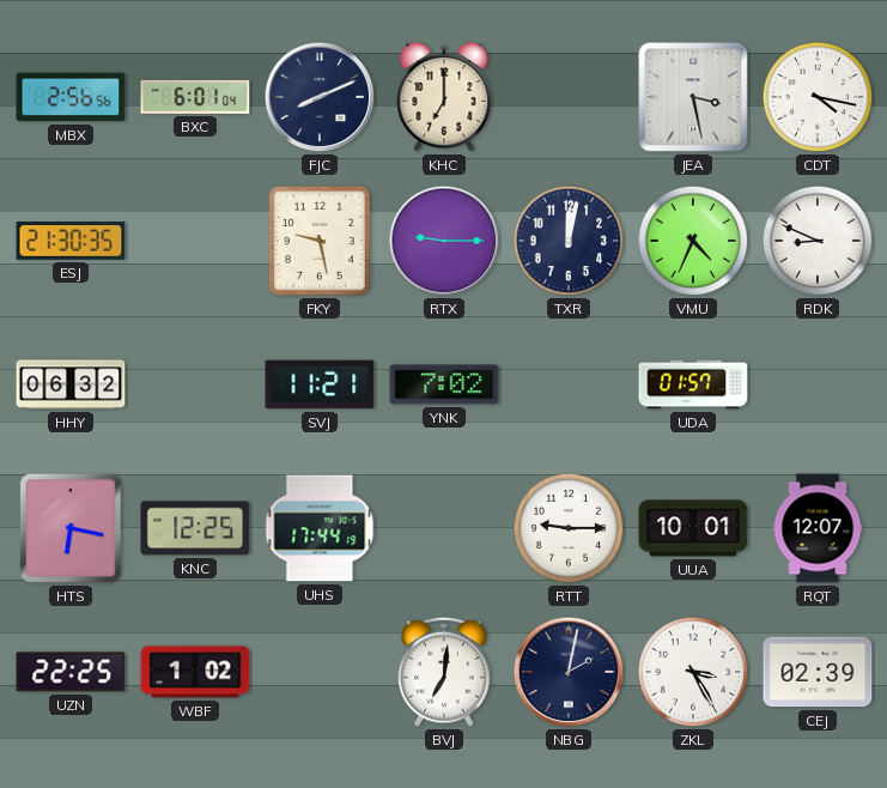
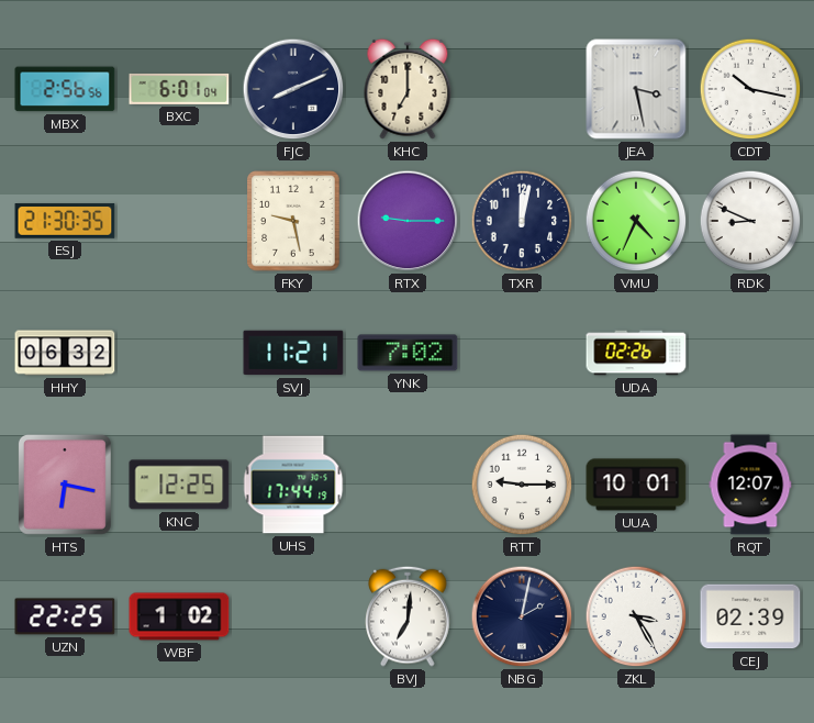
CDT: 4:17 -> 10:17
UDA: 01:57 -> 02:26
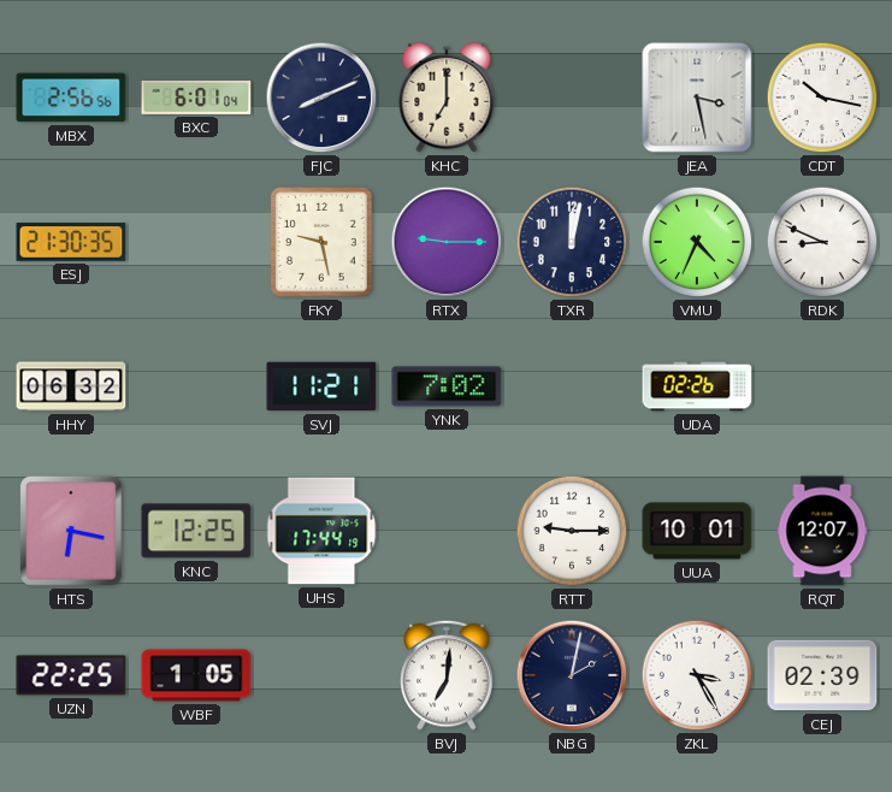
WBF: 1:02 -> 1:05
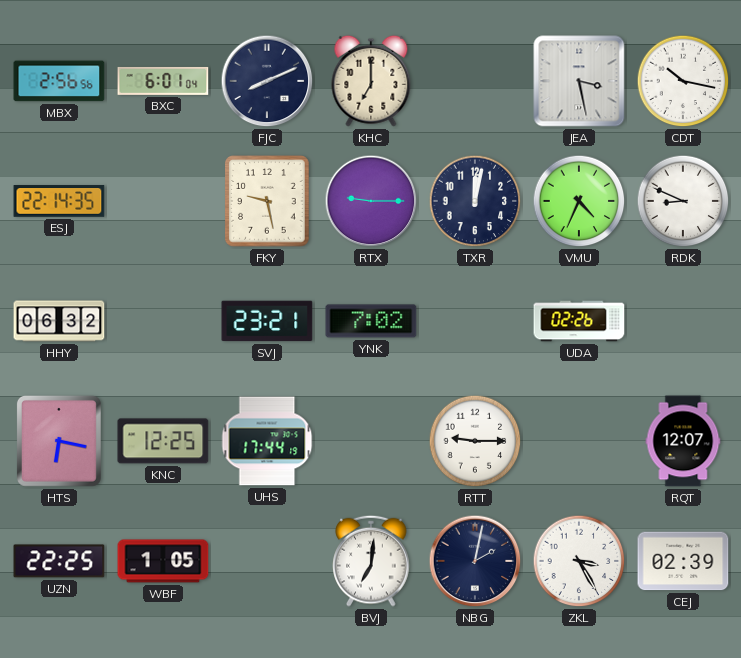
ESJ: 21:30 -> 22:14
SVJ: 11:21 -> 23:21
UUA: 10:01 -> none
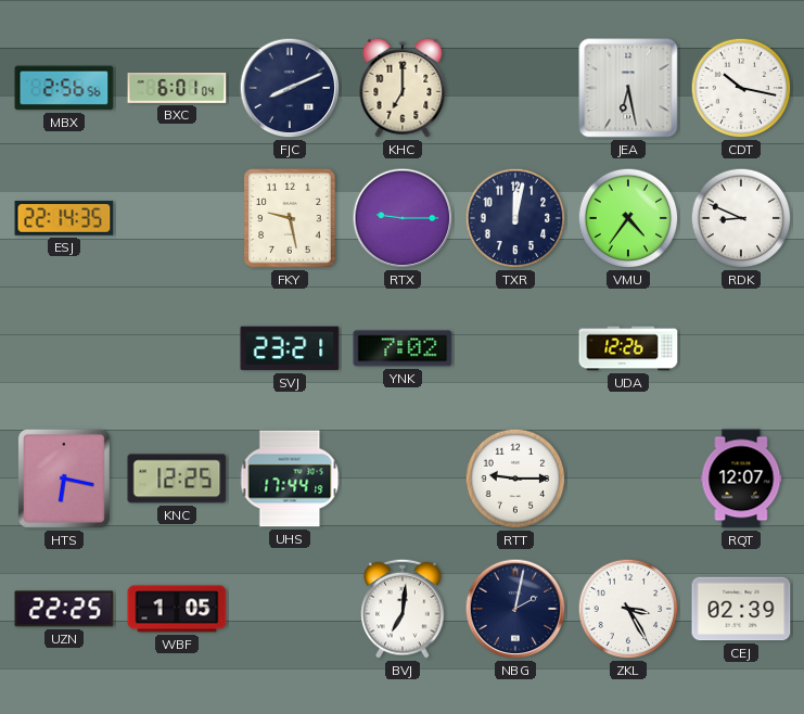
JEA: 3:28 -> 6:28
VMU: 4:34 -> 4:36
HHY: 06:32 -> none
UDA: 02:26 -> 12:26
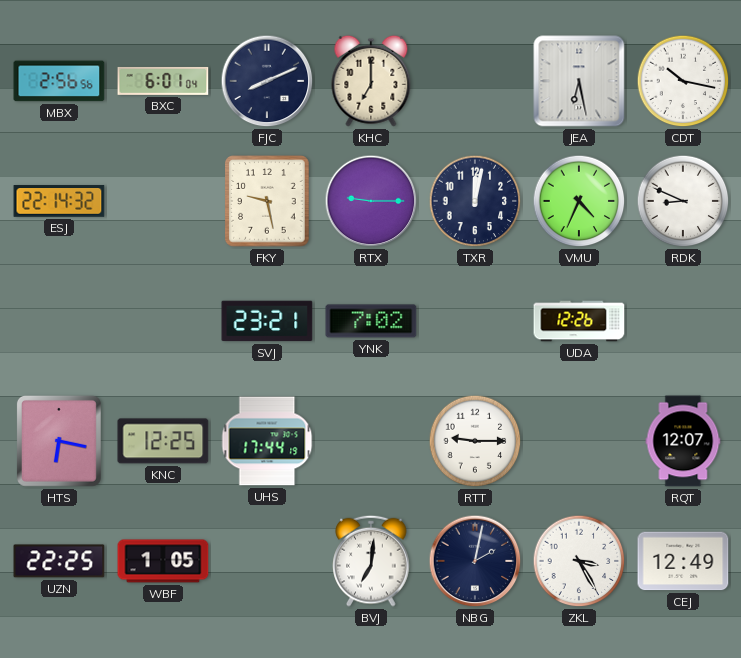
ESJ: 22:14:35 -> 22:14:32
VMU: 4:36 -> 4:34
CEJ: 02:39 -> 12:49
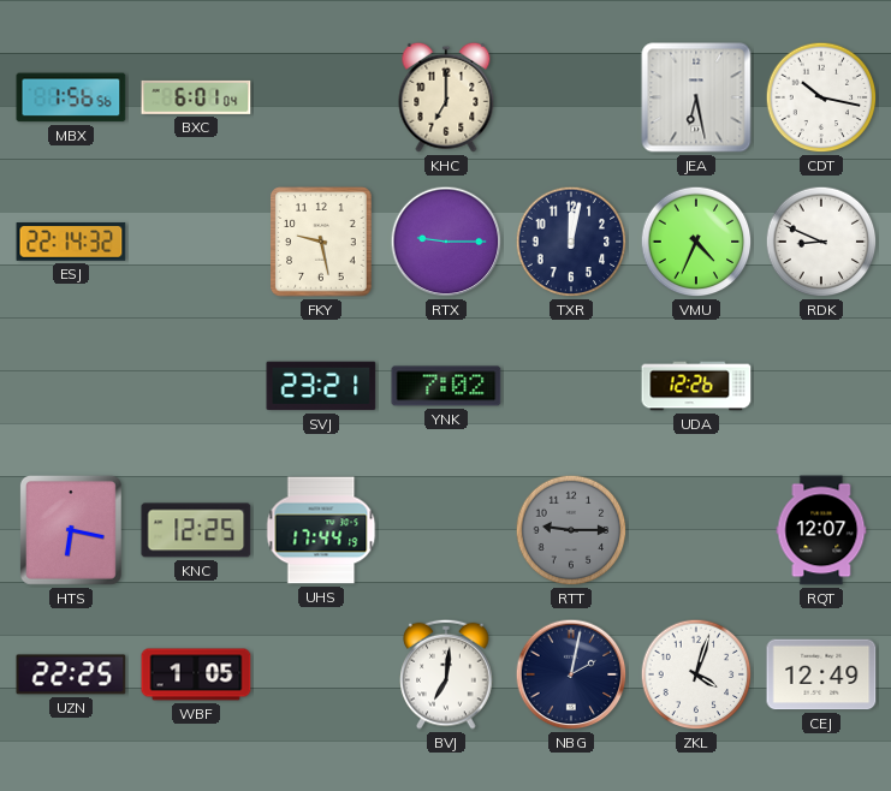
MBX: 2:56 -> 1:56
FJC: 8:11 -> none
RTT dial: white -> grey
ZKL: 3:25 -> 4:03
